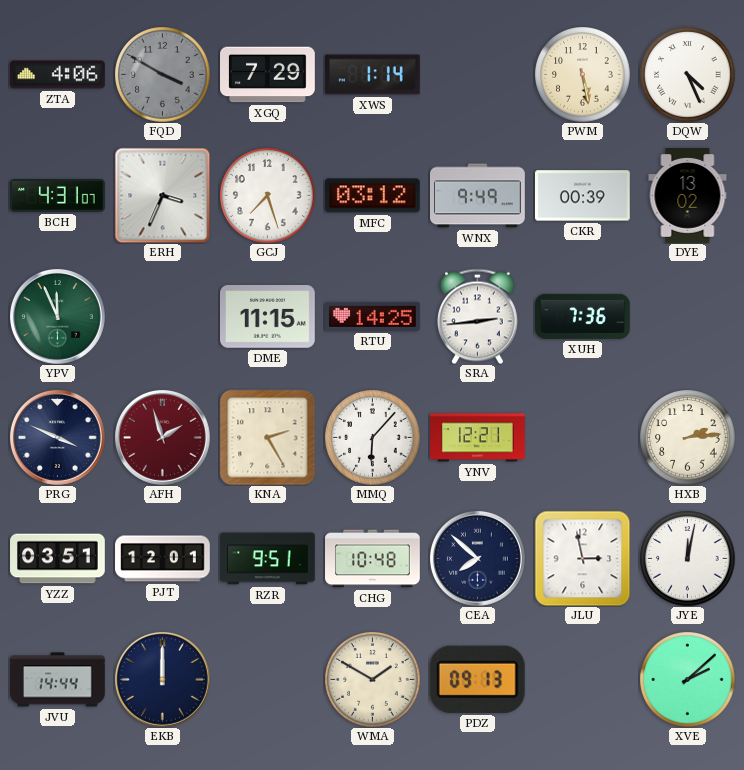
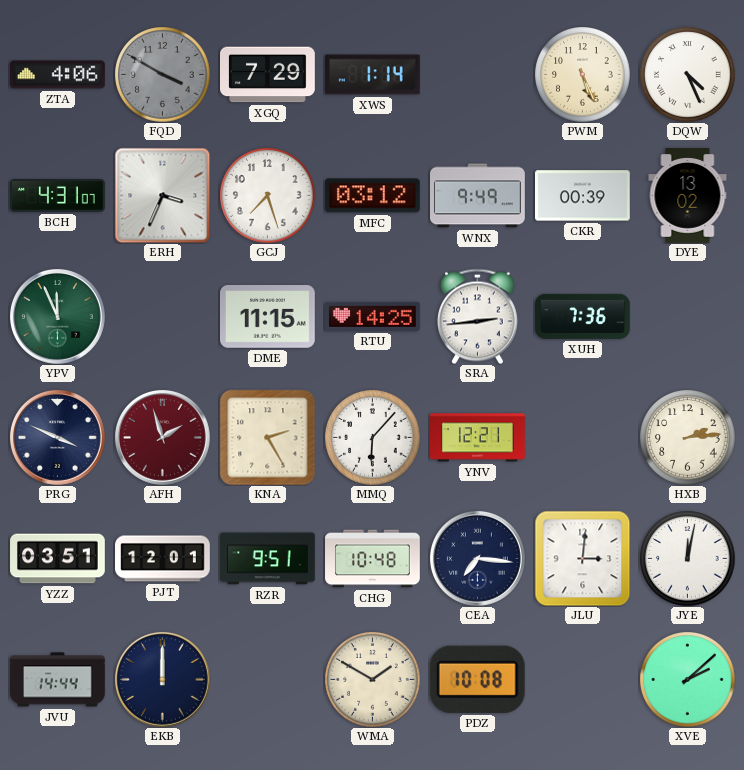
PWM: 5:28 -> 5:26
CEA: 7:52 -> 7:16
JLU: 2:58 -> 3:01
PDZ: 09:13 -> 10:08
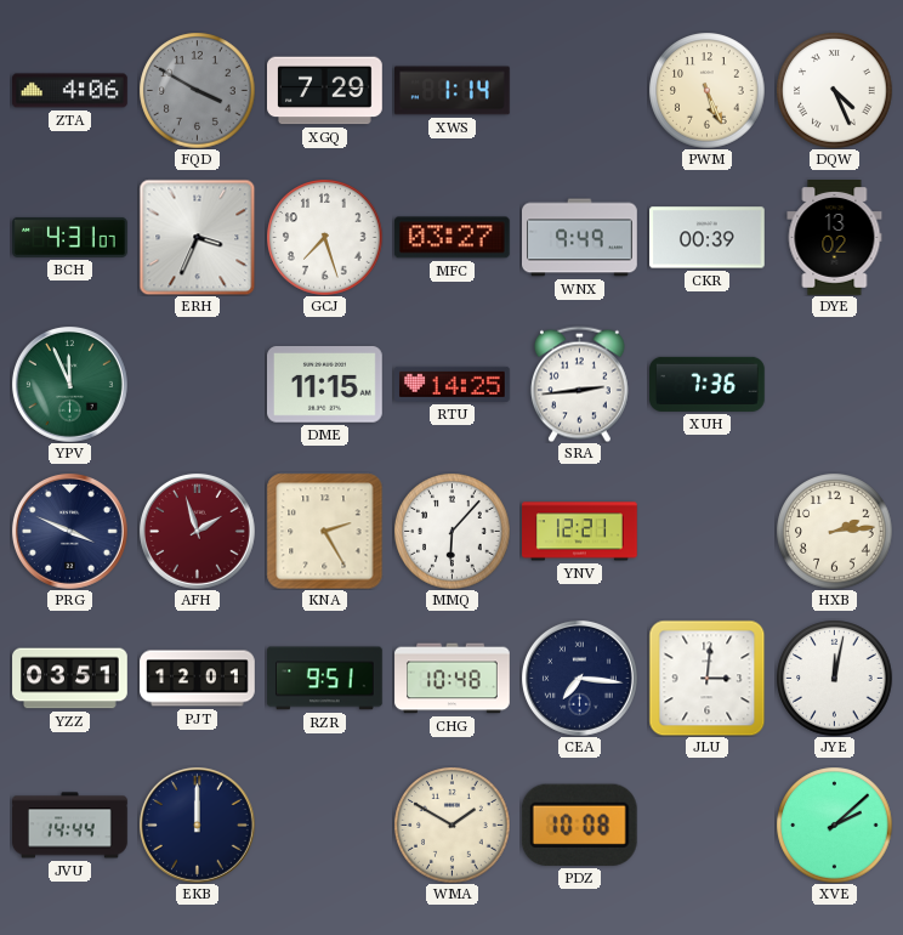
MFC: 03:12 -> 03:27
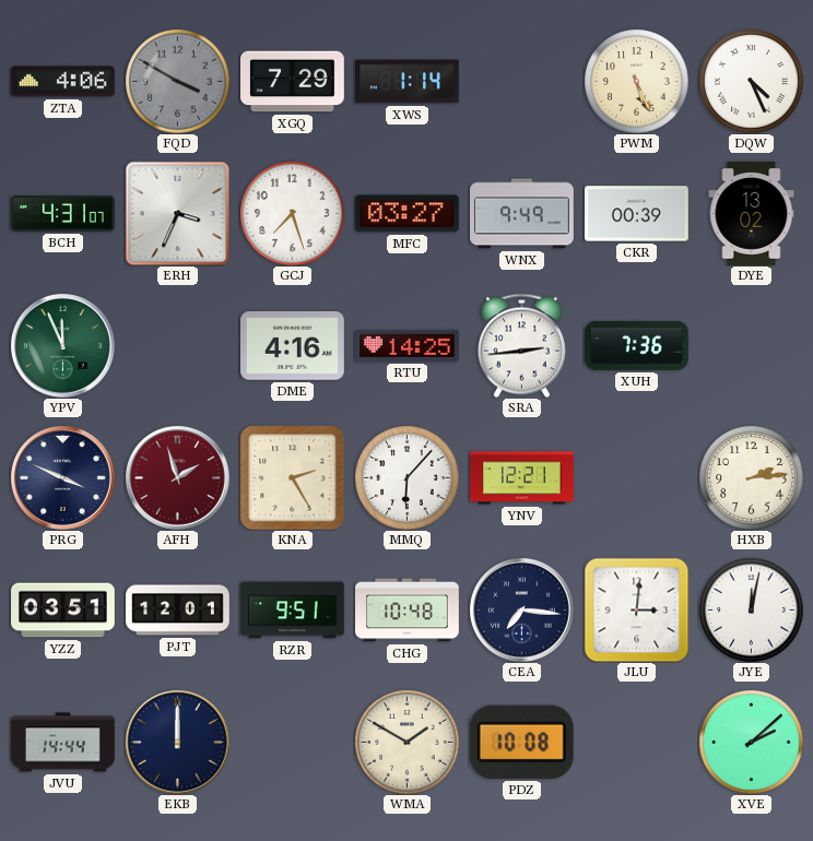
DME: 11:15 -> 4:16
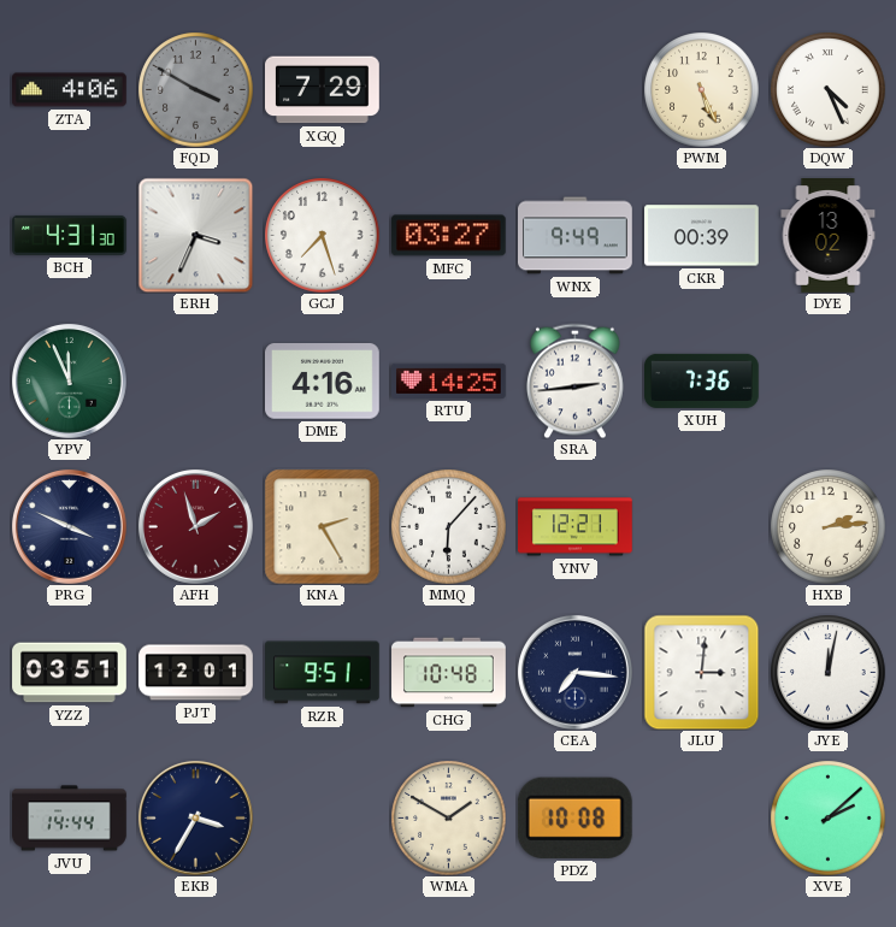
XWS: 1:14 -> none
BCH: 4:31:07 -> 4:31:30
EKB: 12:00 -> 3:35
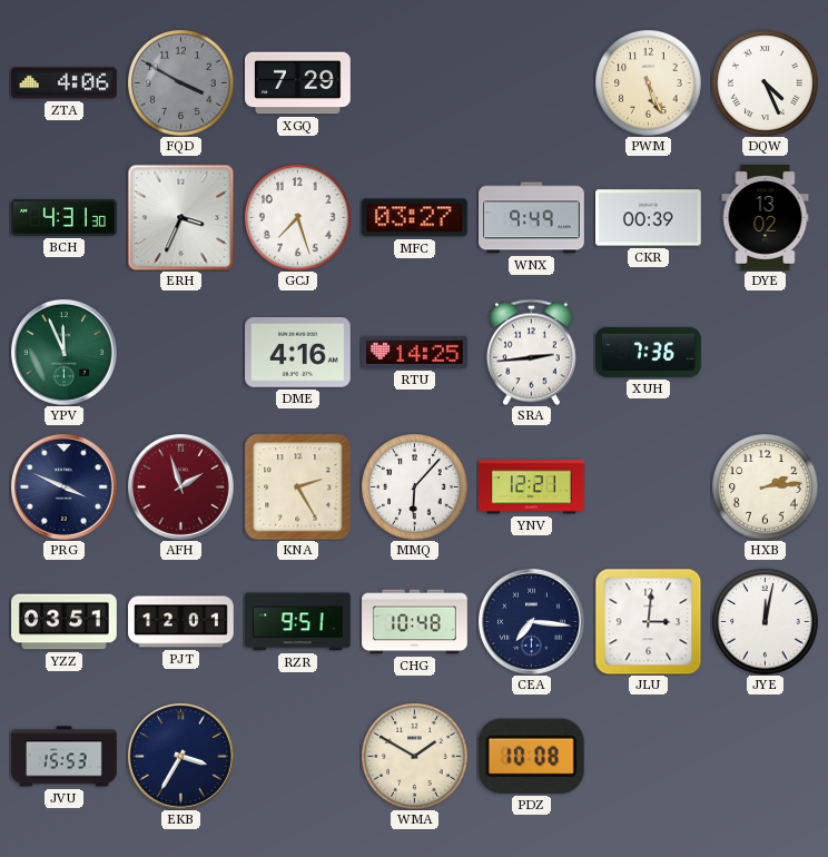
JVU: 14:44 -> 15:53
XVE: 2:08 -> none
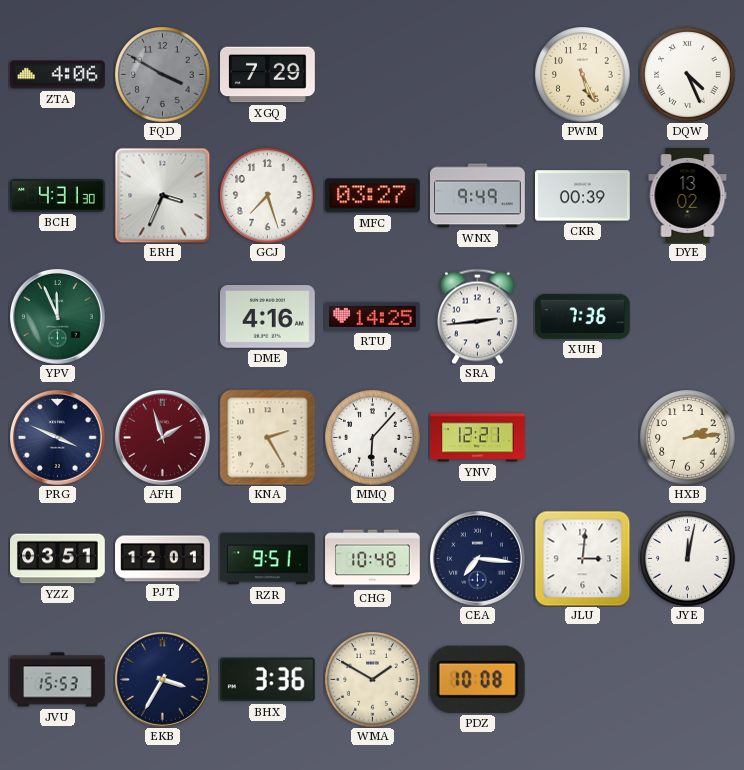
BHX: none -> 3:36
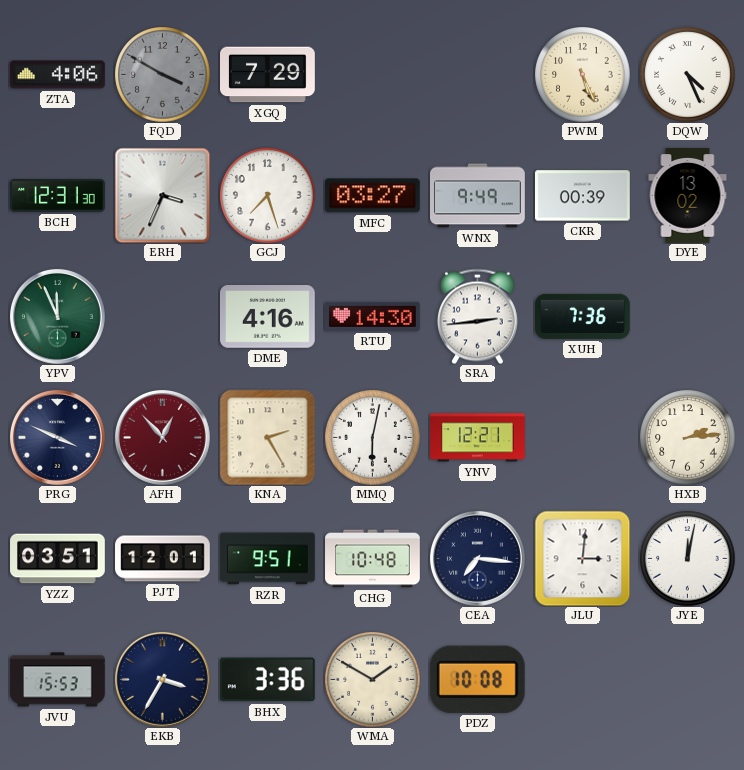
BCH: 4:31 -> 12:31
RTU: 14:25 -> 14:30
AFH: 1:57 -> 12:53
MMQ: 6:07 -> 6:02
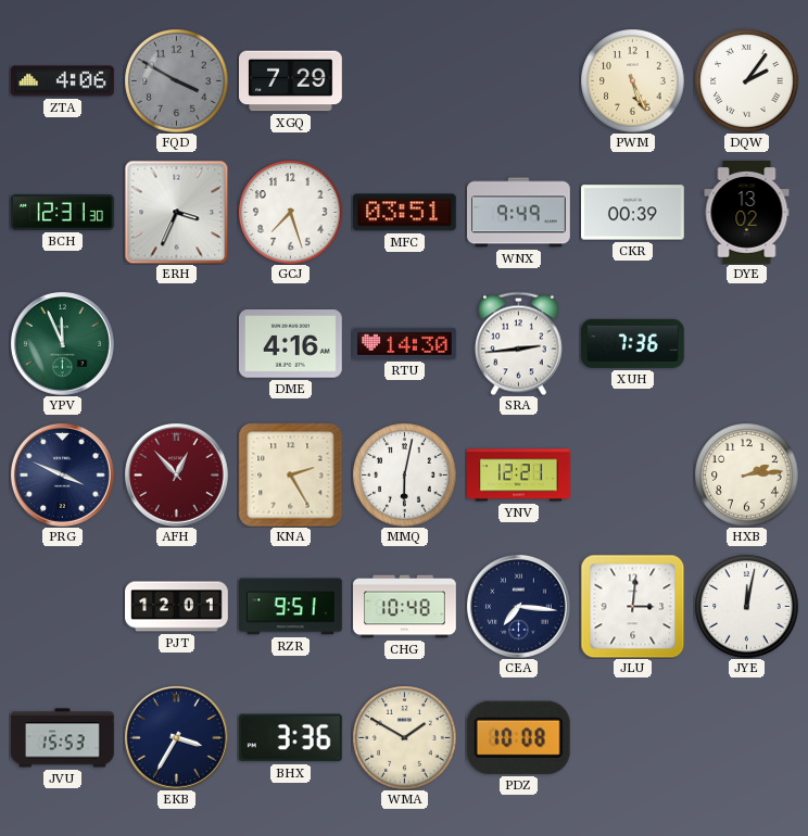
DQW: 4:26 -> 2:06
MFC: 03:27 -> 03:51
YZZ: 03:51 -> none
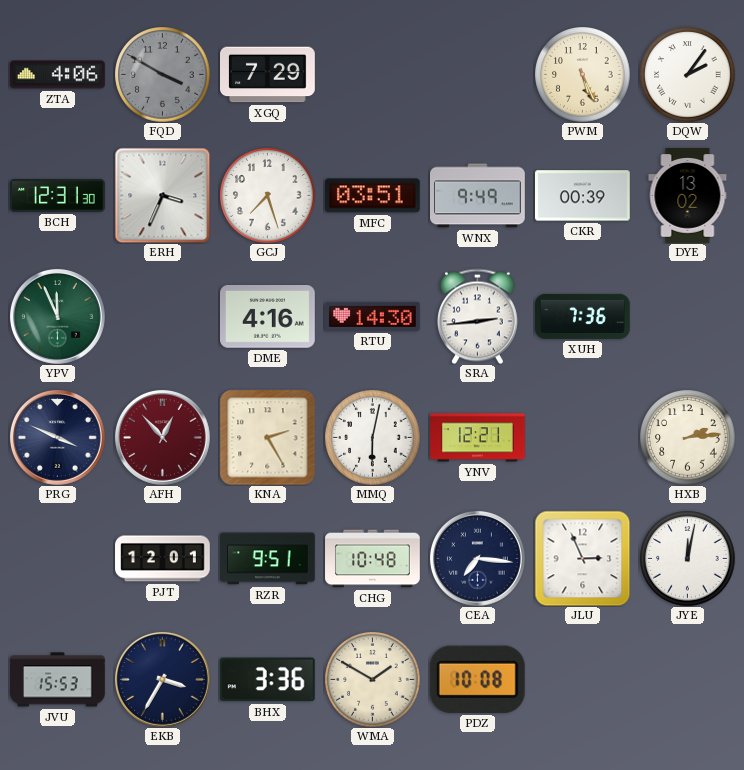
JLU: 3:01 -> 2:56
